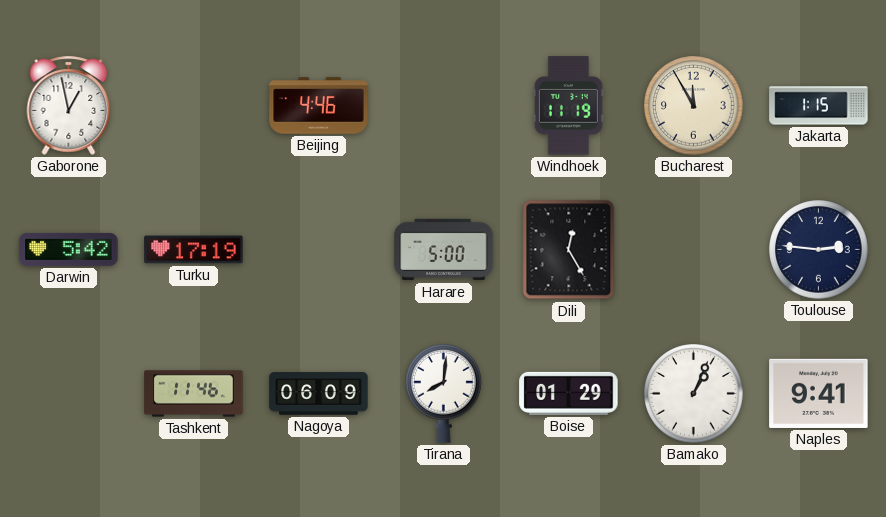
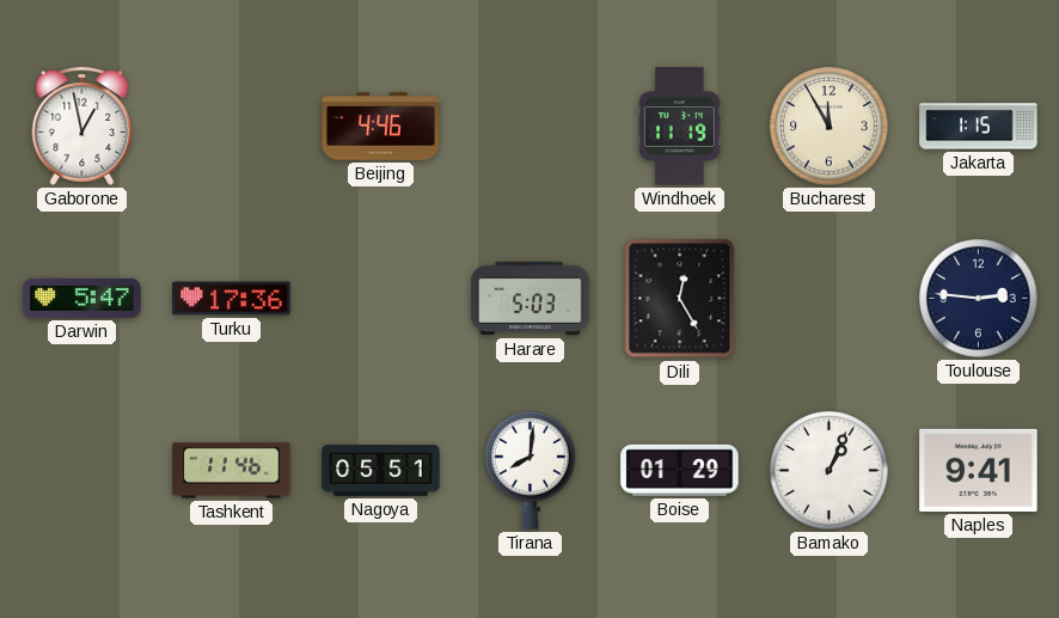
Darwin: 5:42 -> 5:47
Turku: 17:19 -> 17:36
Harare: 5:00 -> 5:03
Nagoya: 06:09 -> 05:51
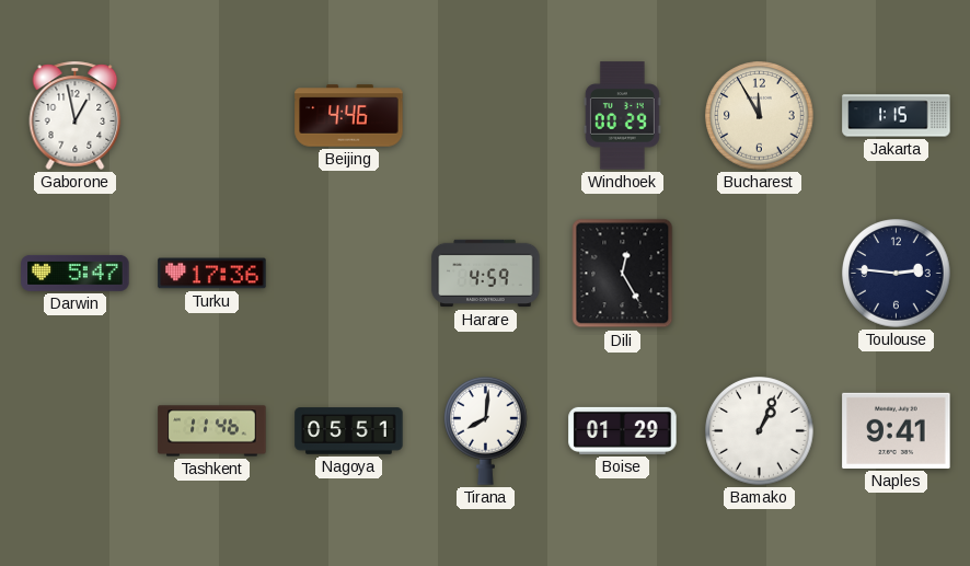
Windhoek: 11:19 -> 00:29
Harare: 5:03 -> 4:59
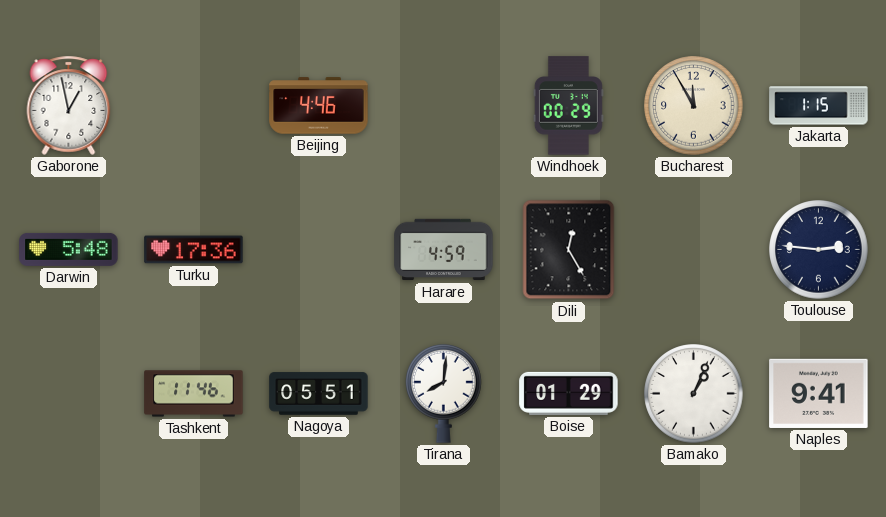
Darwin: 5:47 -> 5:48
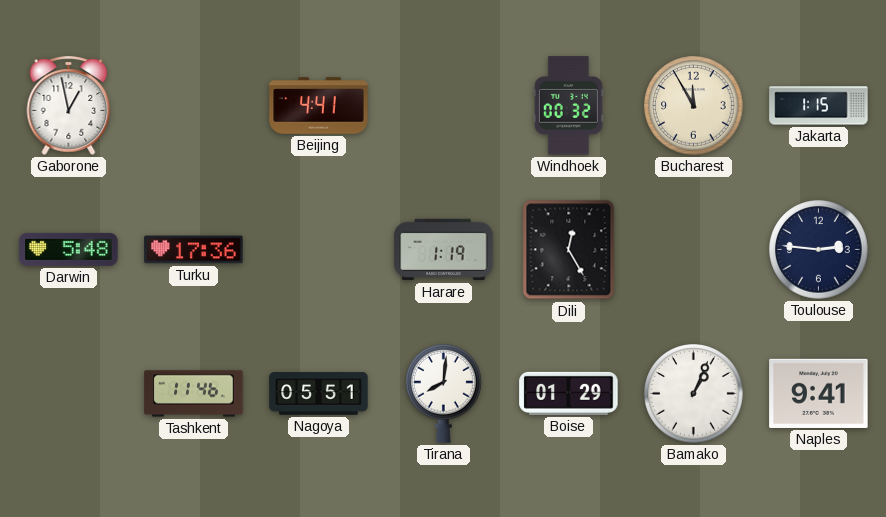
Beijing: 4:46 -> 4:41
Windhoek: 00:29 -> 00:32
Harare: 4:59 -> 1:19
